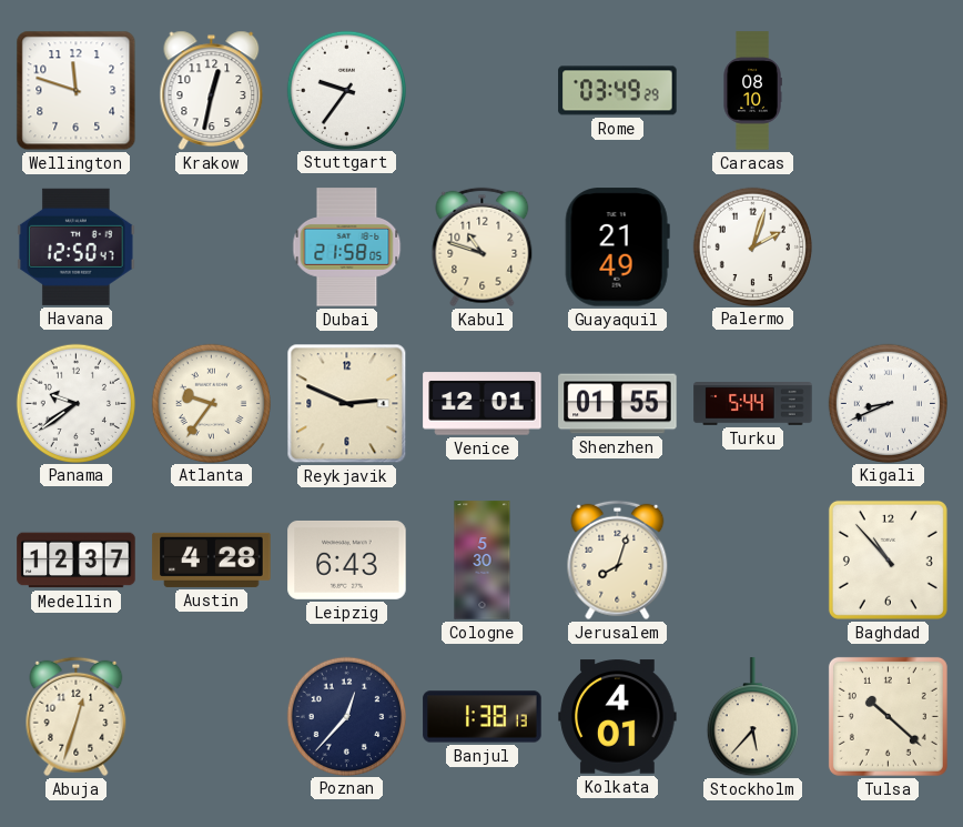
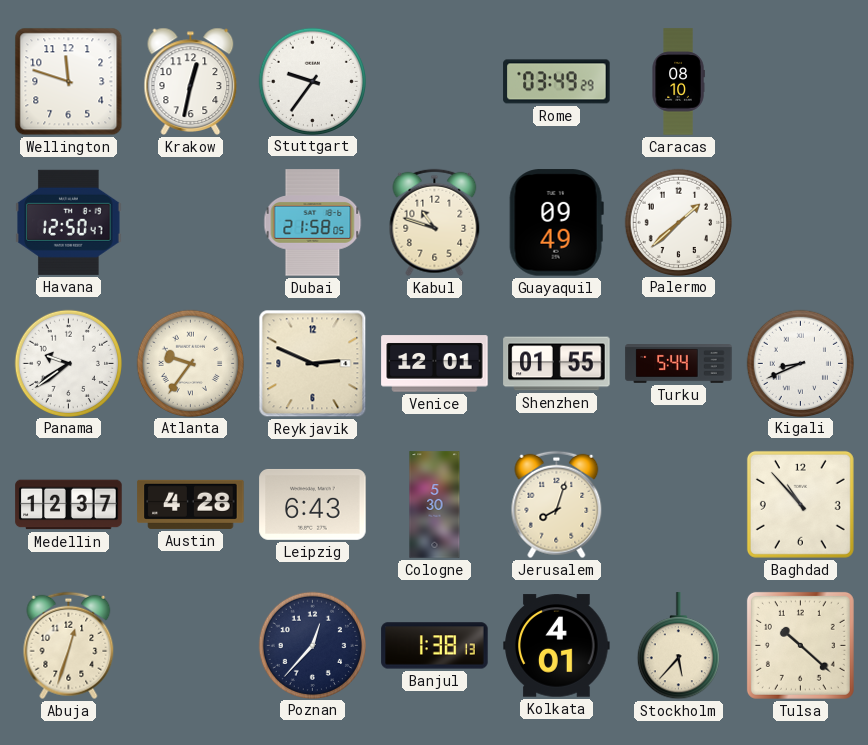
Guayaquil: 21:49 -> 09:49
Palermo: 2:03 -> 1:38
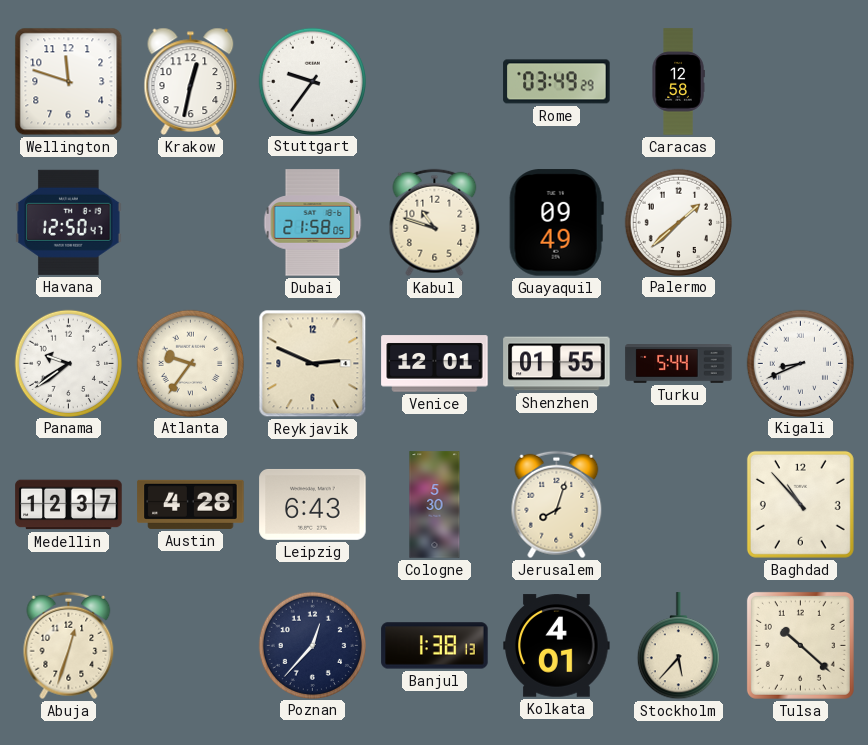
Caracas: 08:10 -> 12:58
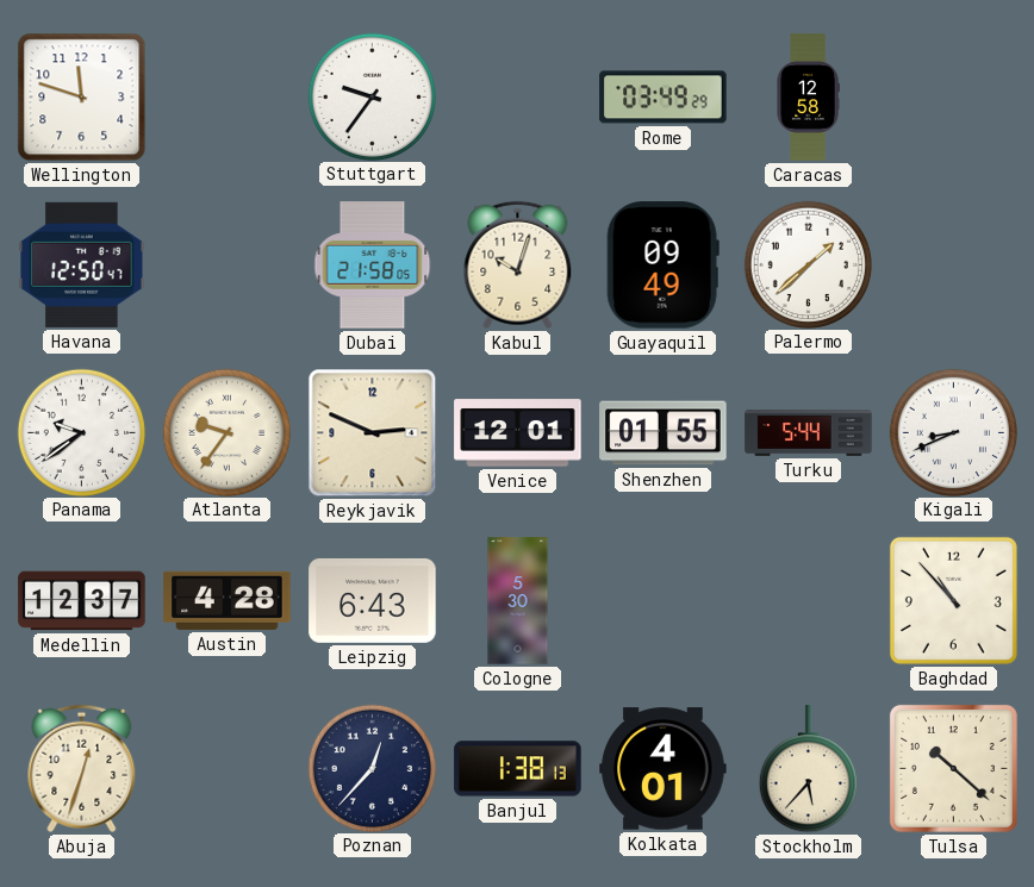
Krakow: 12:32 -> none
Kabul: 10:48 -> 10:03
Jerusalem: 8:03 -> none
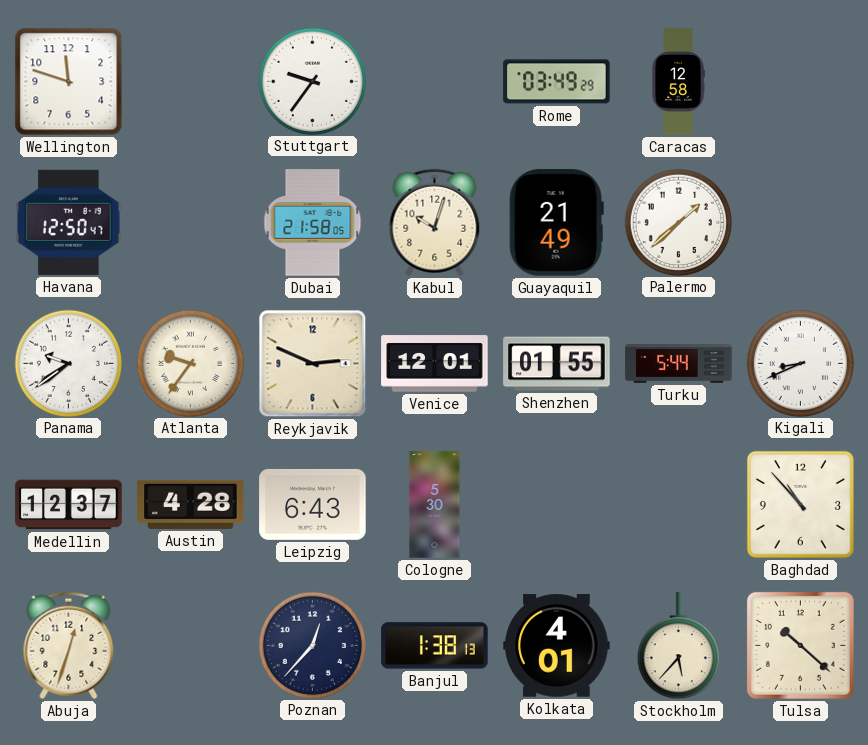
Guayaquil: 09:49 -> 21:49
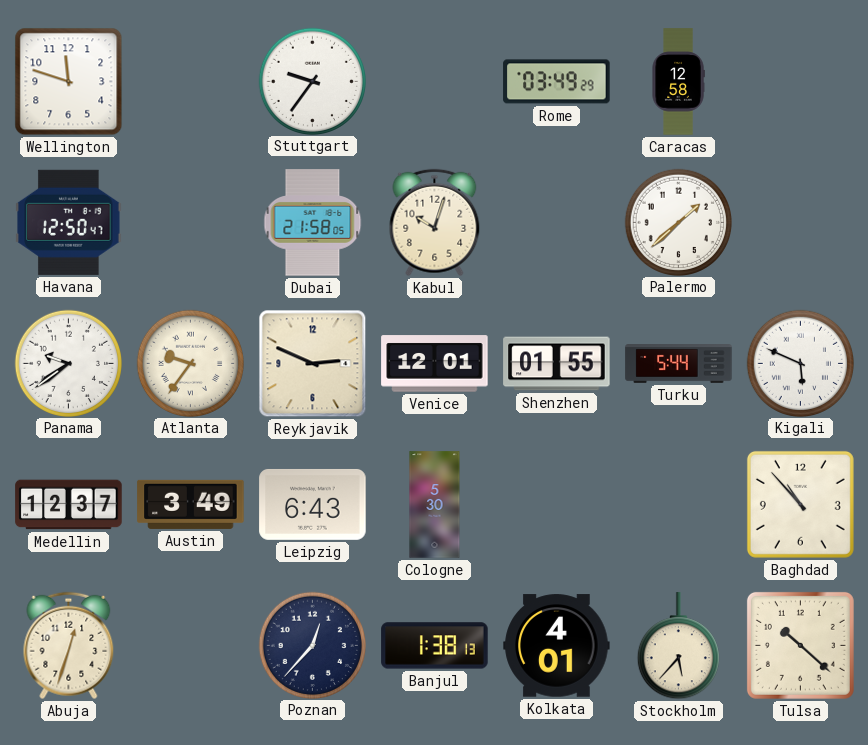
Guayaquil: 21:49 -> none
Kigali: 8:41 -> 5:49
Austin: 4:28 -> 3:49
